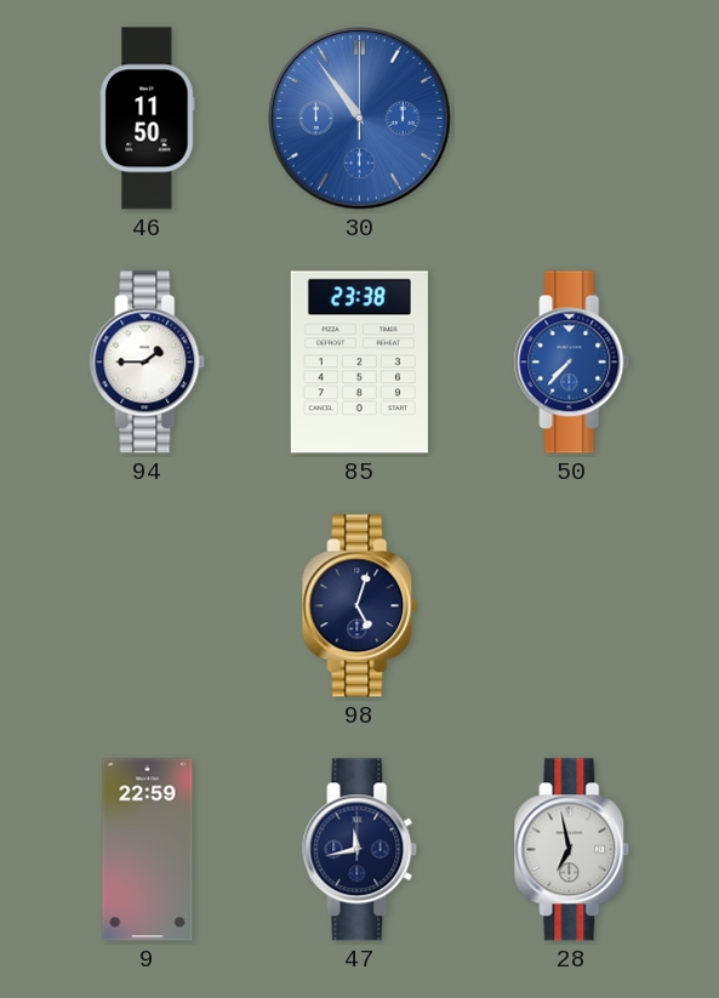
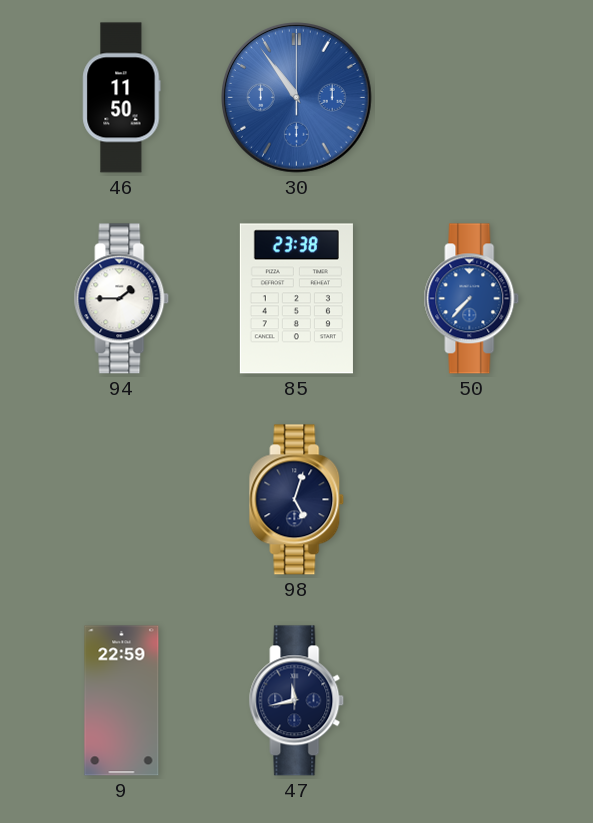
28: 6:58 -> none
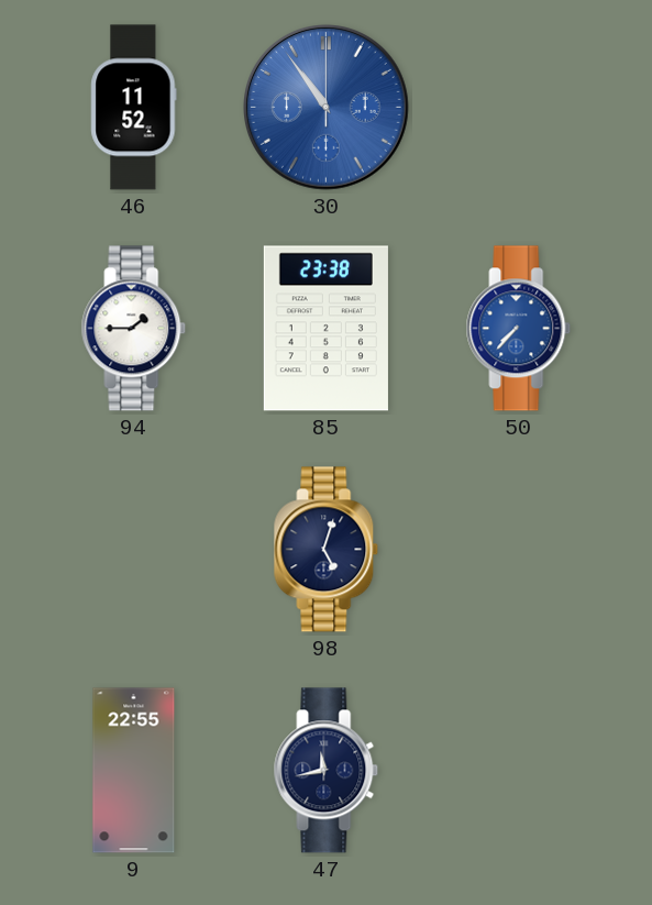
46: 11:50 -> 11:52
9: 22:59 -> 22:55
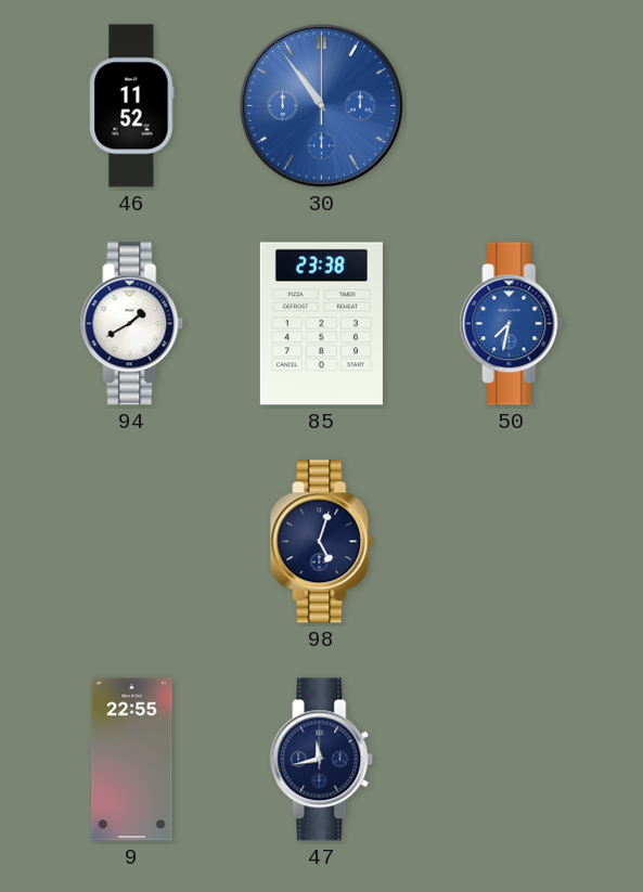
94: 1:45 -> 1:40
50: 7:37 -> 7:32
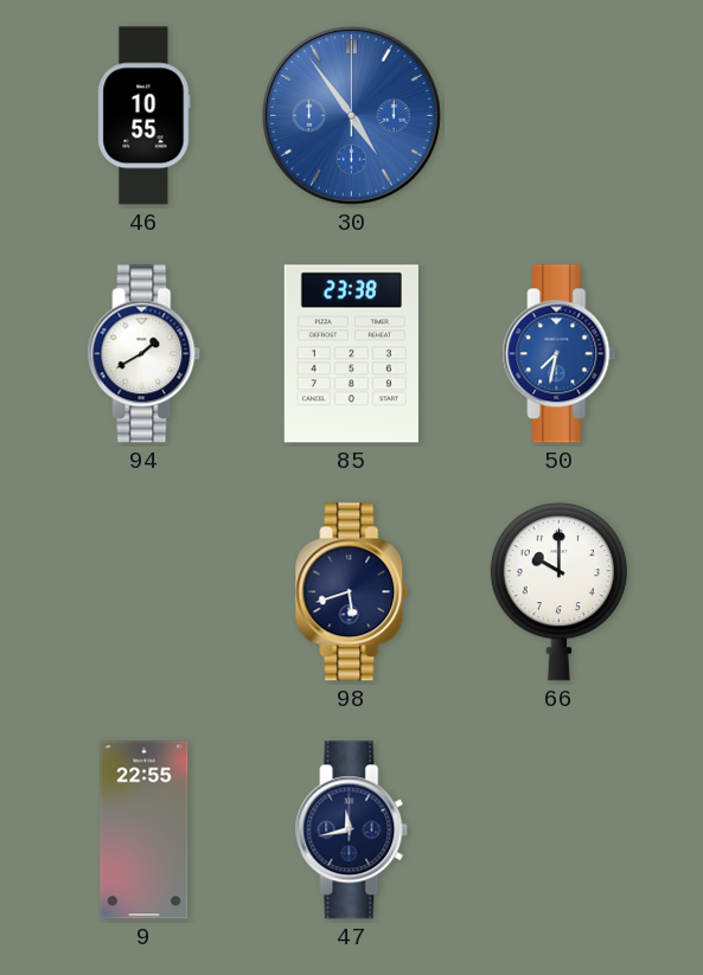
46: 11:52 -> 10:55
30: 10:54 -> 4:54
98: 5:03 -> 5:42
66: none -> 10:00
